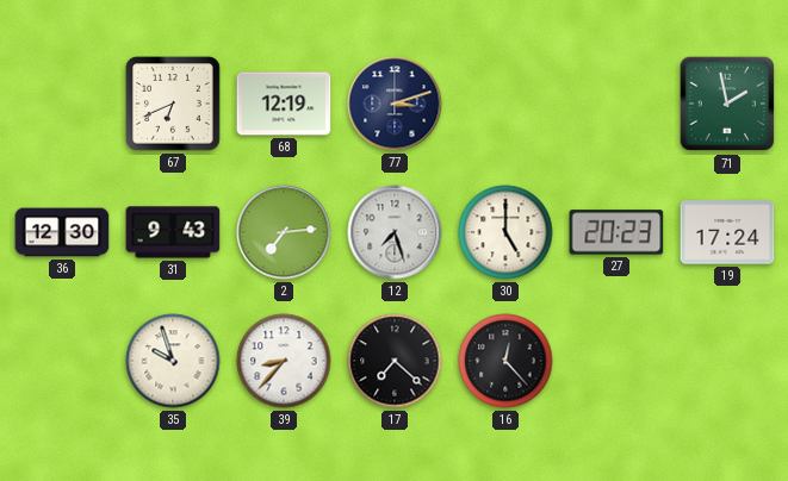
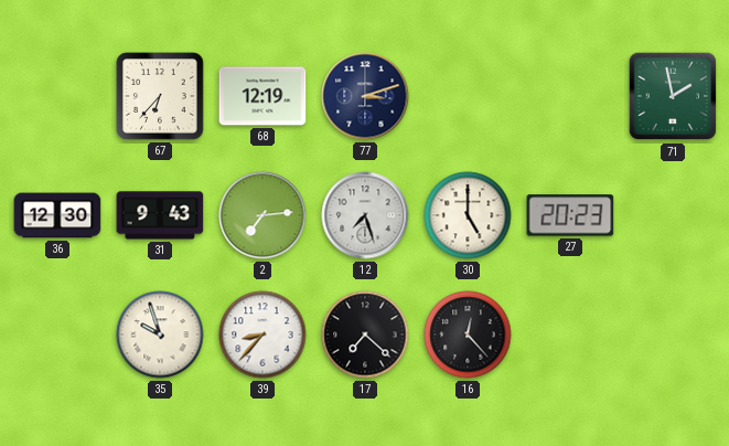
67: 6:41 -> 6:37
19: 17:24 -> none
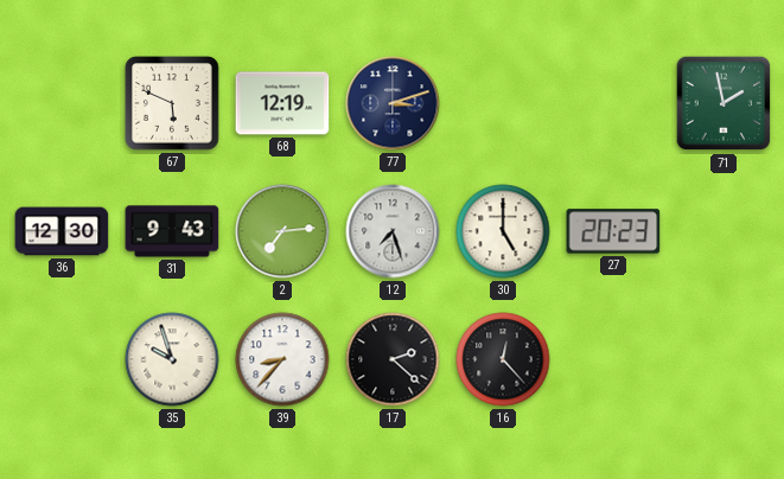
67: 6:37 -> 5:49
17: 7:22 -> 2:22
